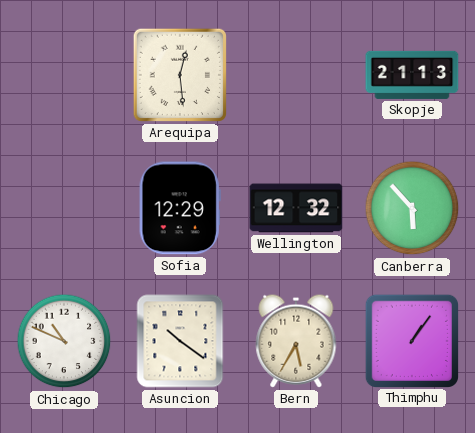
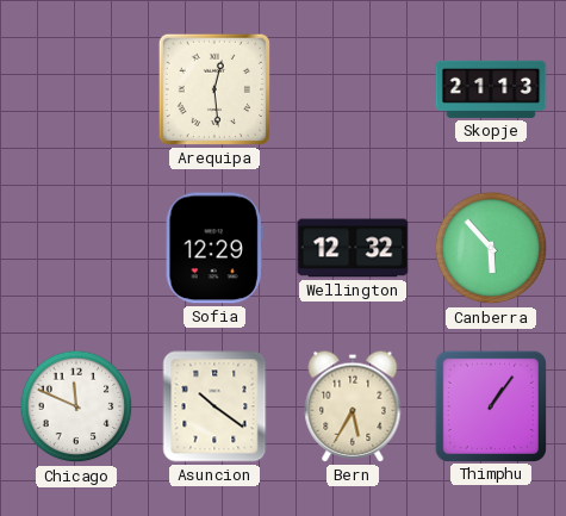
Chicago: 10:49 -> 11:49
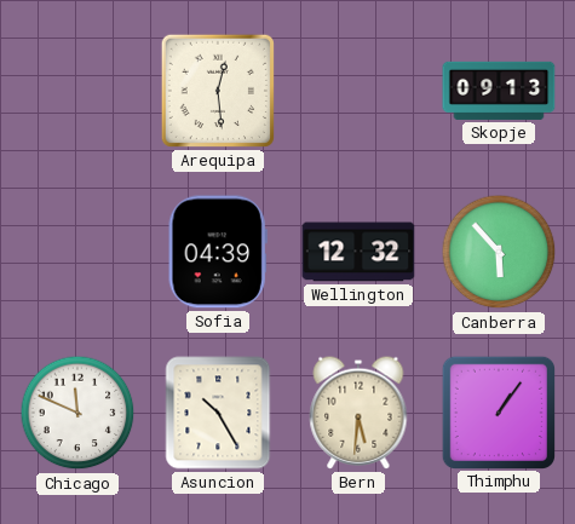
Skopje: 21:13 -> 09:13
Sofia: 12:29 -> 04:39
Asuncion: 10:21 -> 10:25
Bern: 5:35 -> 5:31
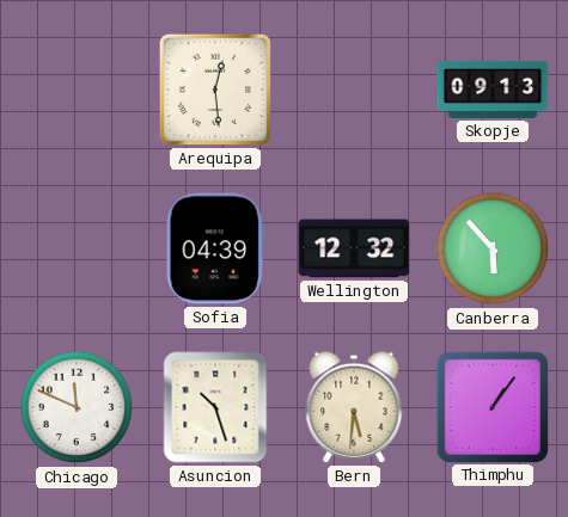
Asuncion: 10:25 -> 10:27
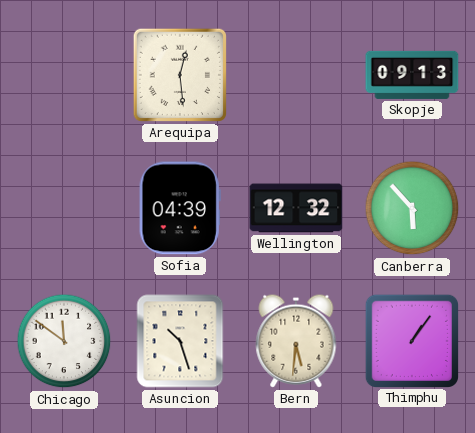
Chicago: 11:49 -> 11:51
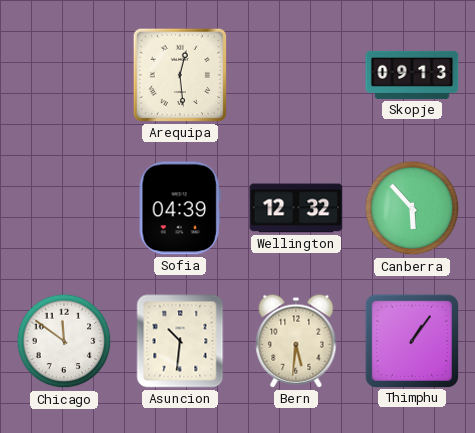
Asuncion: 10:27 -> 10:31
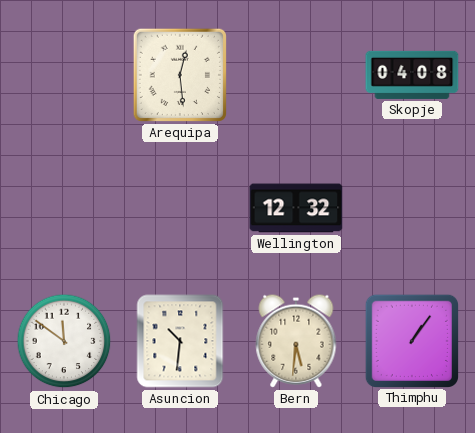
Skopje: 09:13 -> 04:08
Sofia: 04:39 -> none
Canberra: 5:53 -> none
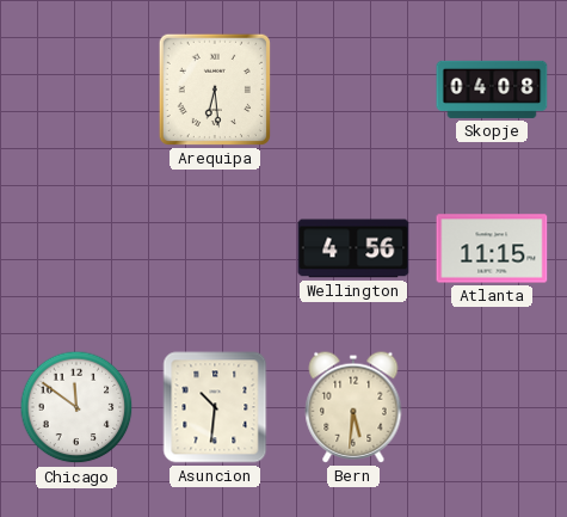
Arequipa: 12:29 -> 6:29
Wellington: 12:32 -> 4:56
Atlanta: none -> 11:15
Thimphu: 1:06 -> none
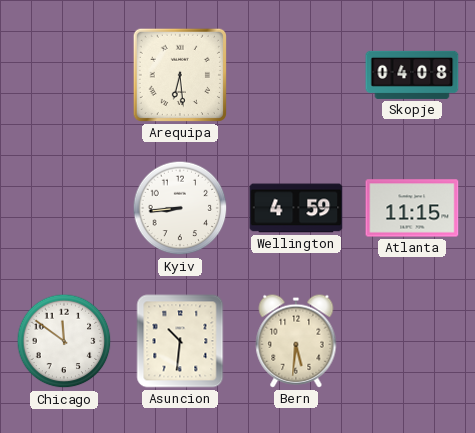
Kyiv: none -> 8:44
Wellington: 4:56 -> 4:59
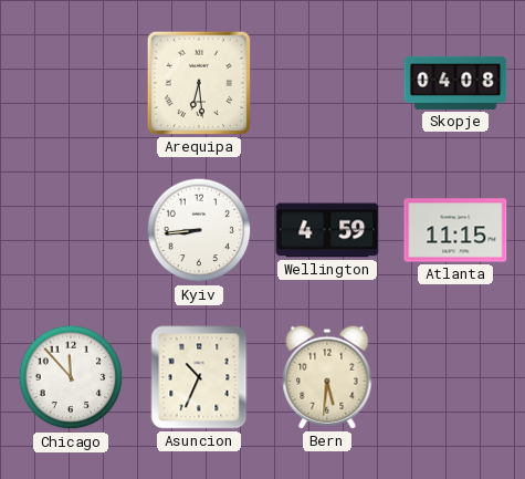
Chicago: 11:51 -> 11:53
Asuncion: 10:31 -> 10:34
